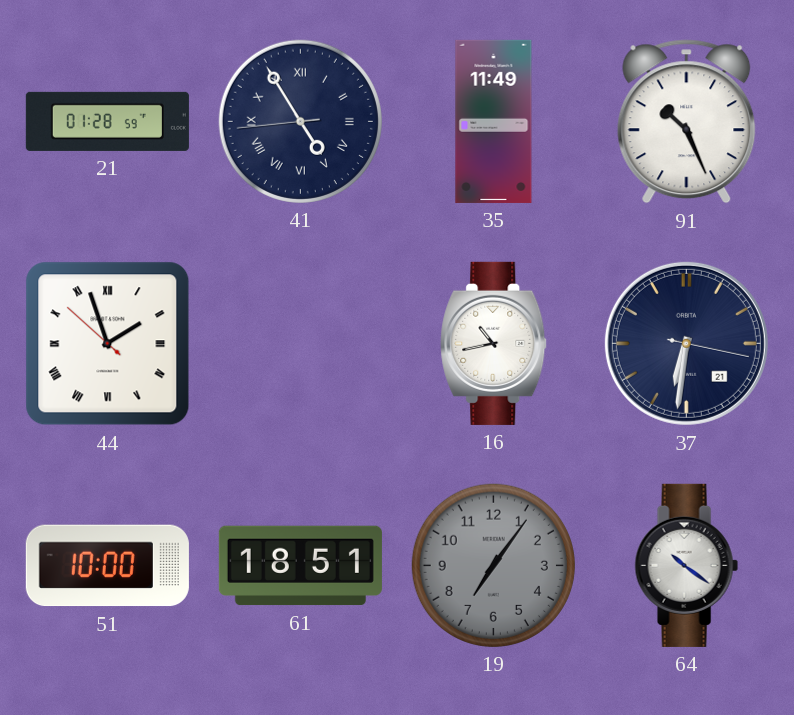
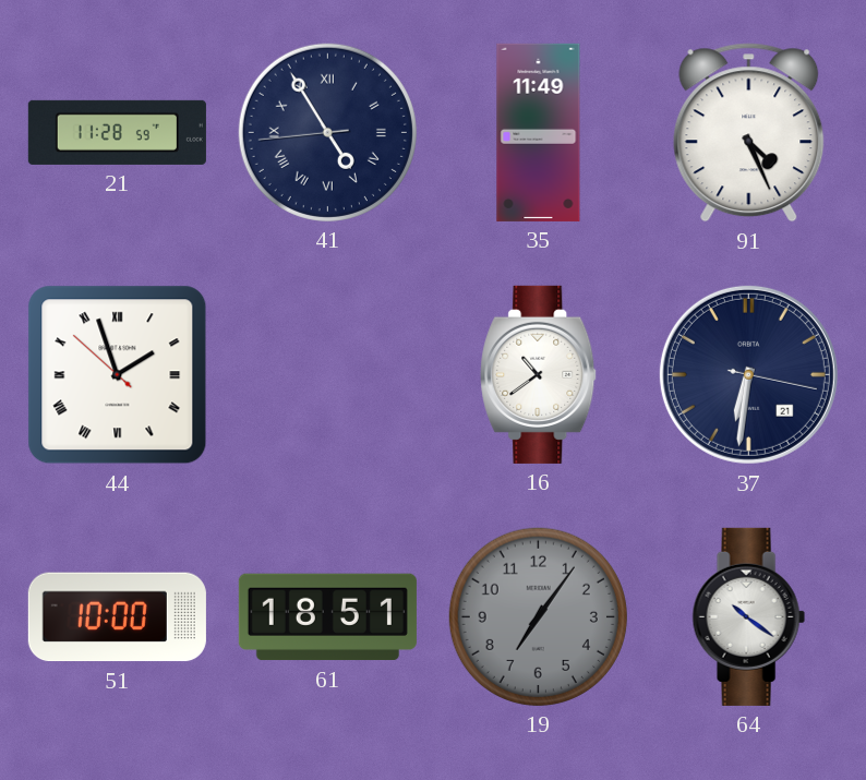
21: 01:28 -> 11:28
91: 10:26 -> 4:26
16: 10:43 -> 10:39
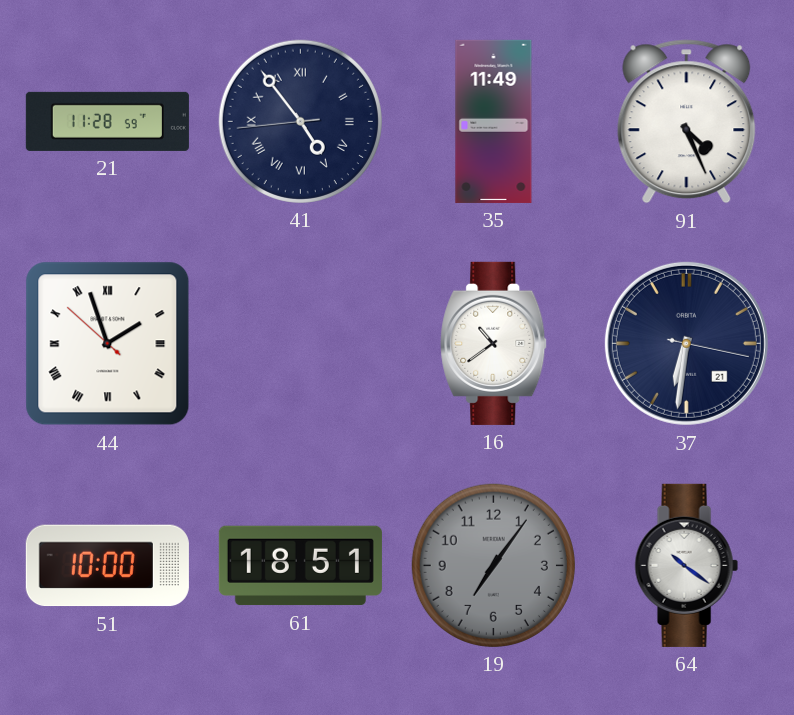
41: 4:54 -> 4:53
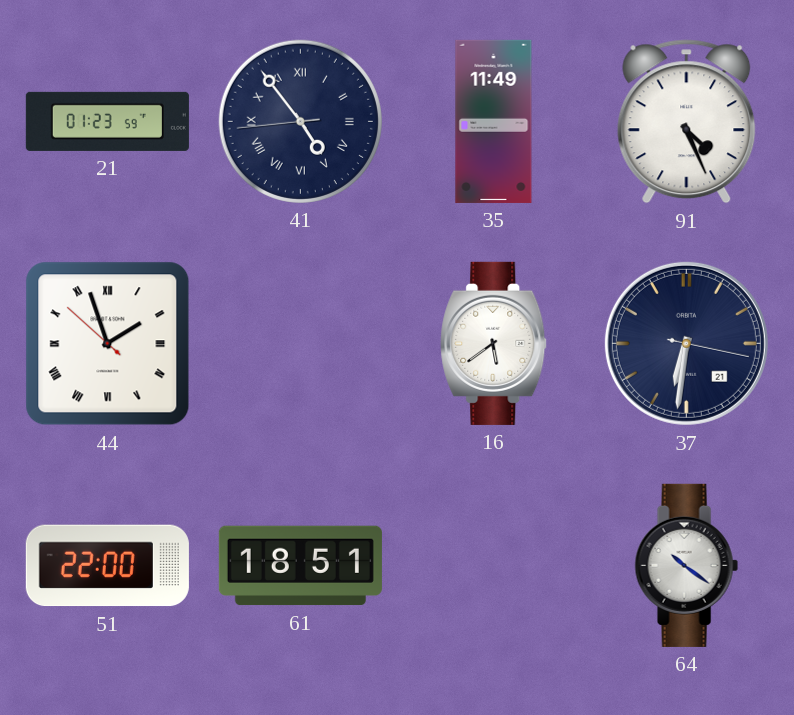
21: 11:28 -> 01:23
16: 10:39 -> 5:39
51: 10:00 -> 22:00
19: 7:06 -> none
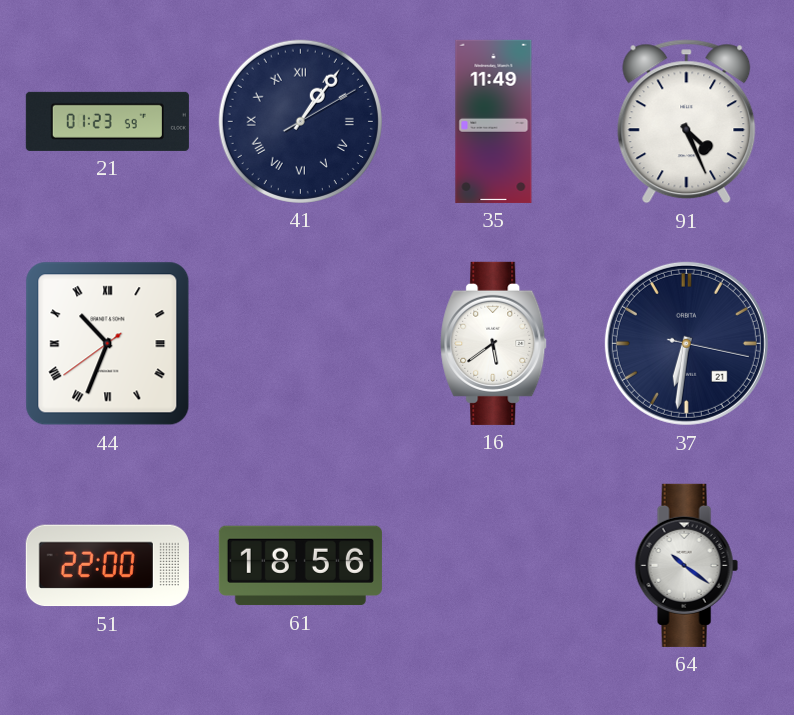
41: 4:53 -> 1:06
44: 1:56 -> 10:33
61: 18:51 -> 18:56
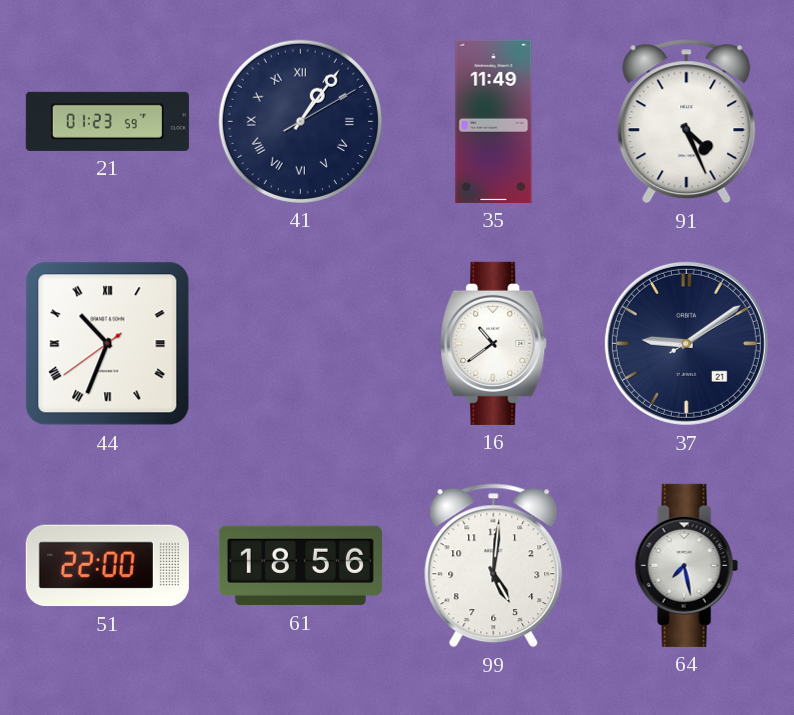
16: 5:39 -> 10:39
37: 6:31 -> 9:09
99: none -> 5:01
64: 10:21 -> 7:28
